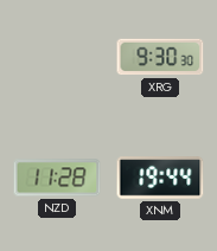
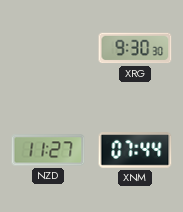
NZD: 11:28 -> 11:27
XNM: 19:44 -> 07:44
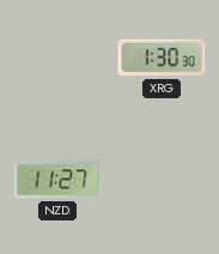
XRG: 9:30 -> 1:30
XNM: 07:44 -> none
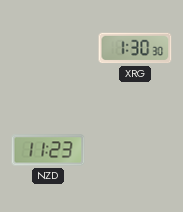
NZD: 11:27 -> 11:23
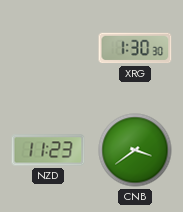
CNB: none -> 3:39
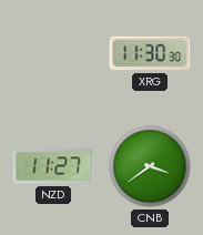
XRG: 1:30 -> 11:30
NZD: 11:23 -> 11:27
